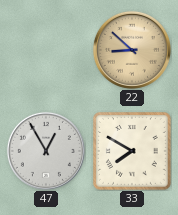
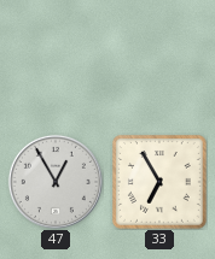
22: 8:52 -> none
33: 7:50 -> 6:55
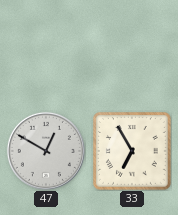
47: 12:55 -> 12:50
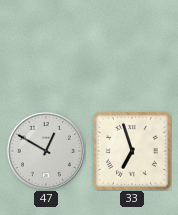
33: 6:55 -> 6:57
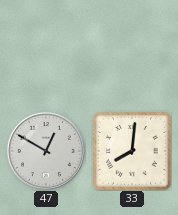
33: 6:57 -> 8:01
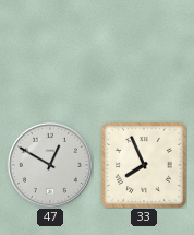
33: 8:01 -> 7:56
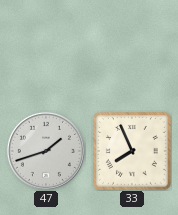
47: 12:50 -> 1:42
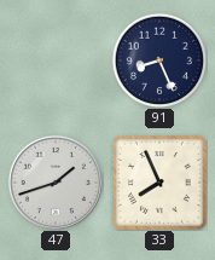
91: none -> 8:26
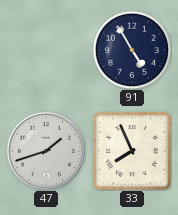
91: 8:26 -> 4:55
